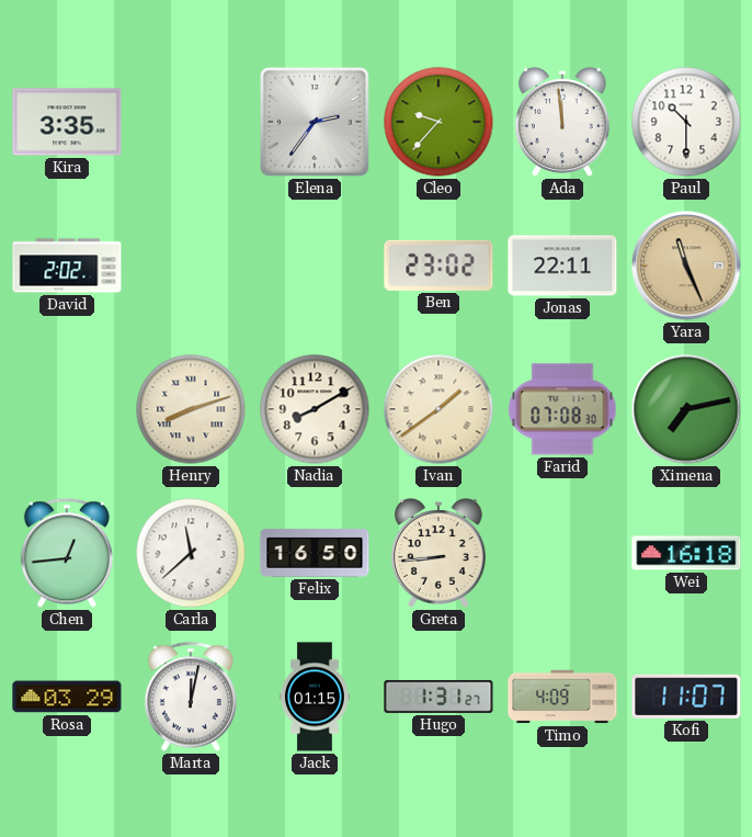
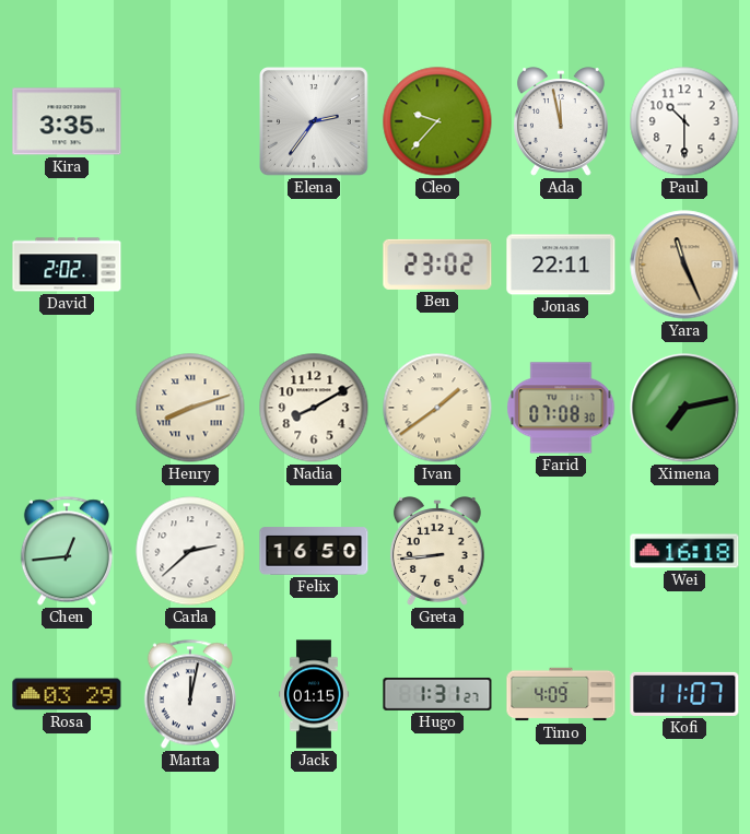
Ada: 11:59 -> 11:58
Carla: 11:38 -> 2:38
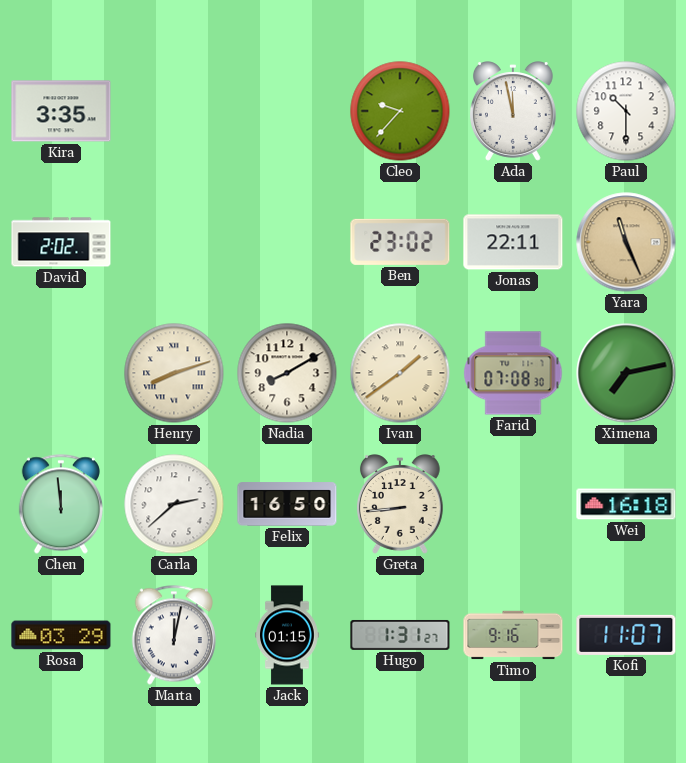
Elena: 2:36 -> none
Chen: 12:44 -> 11:59
Timo: 4:09 -> 9:16
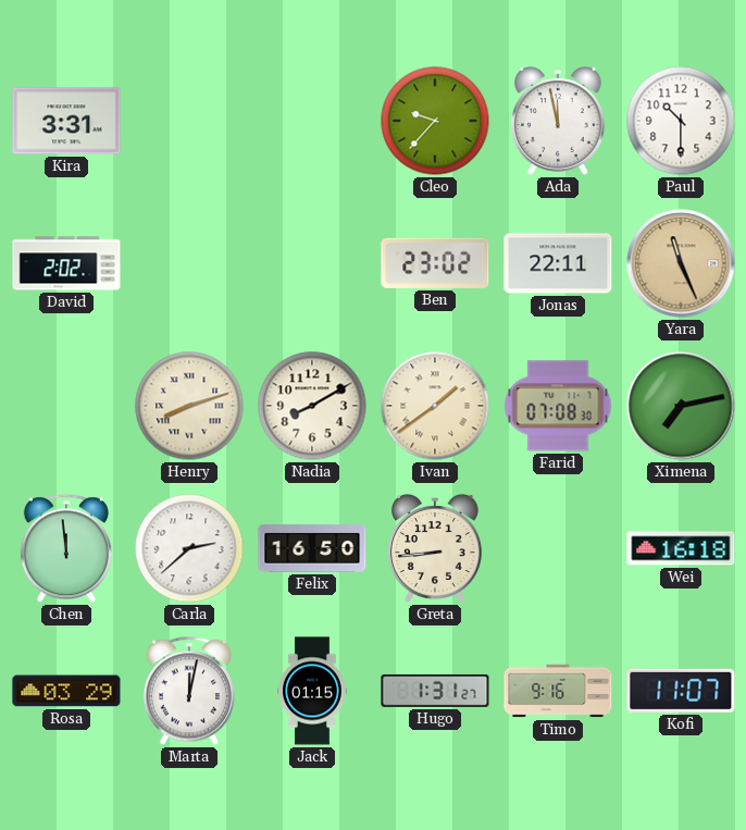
Kira: 3:35 -> 3:31
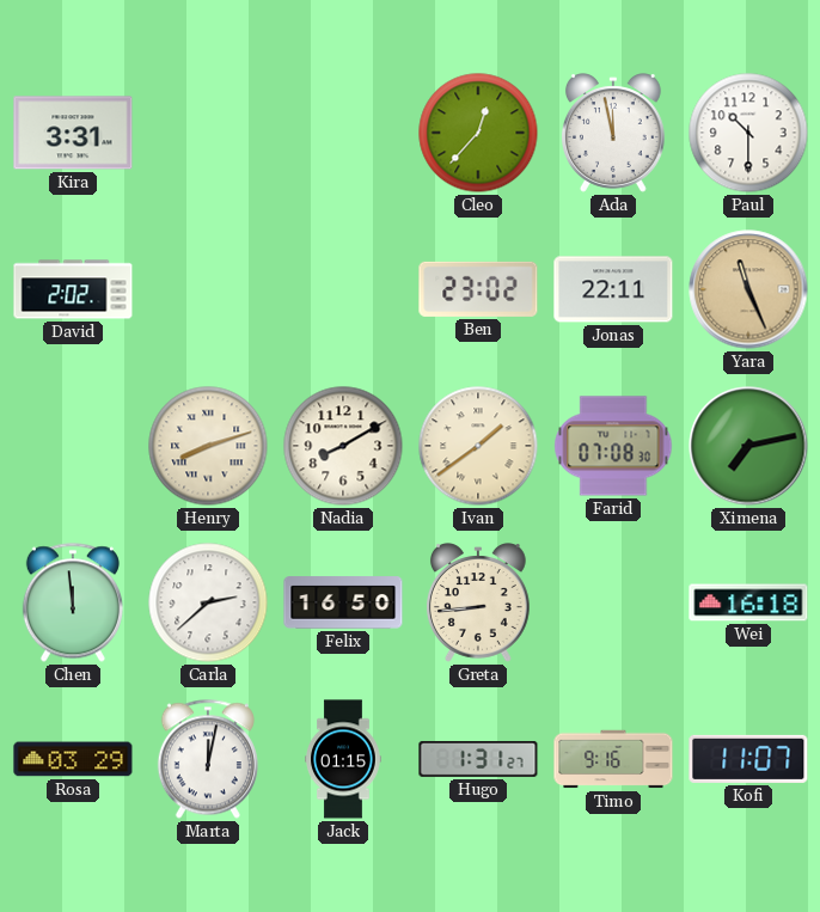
Cleo: 9:37 -> 12:37
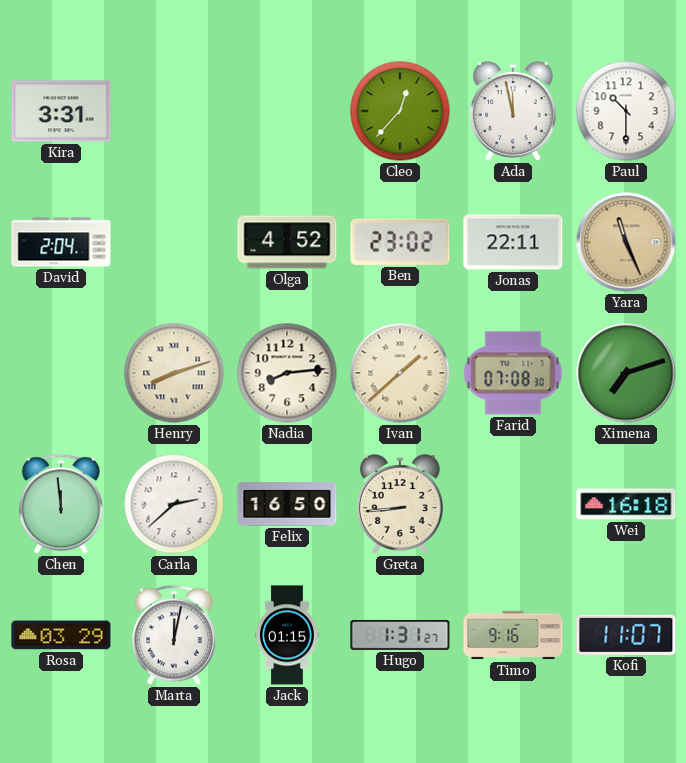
David: 2:02 -> 2:04
Olga: none -> 4:52
Nadia: 8:10 -> 8:14
Ivan: 1:39 -> 1:38
Ximena: 7:13 -> 7:12
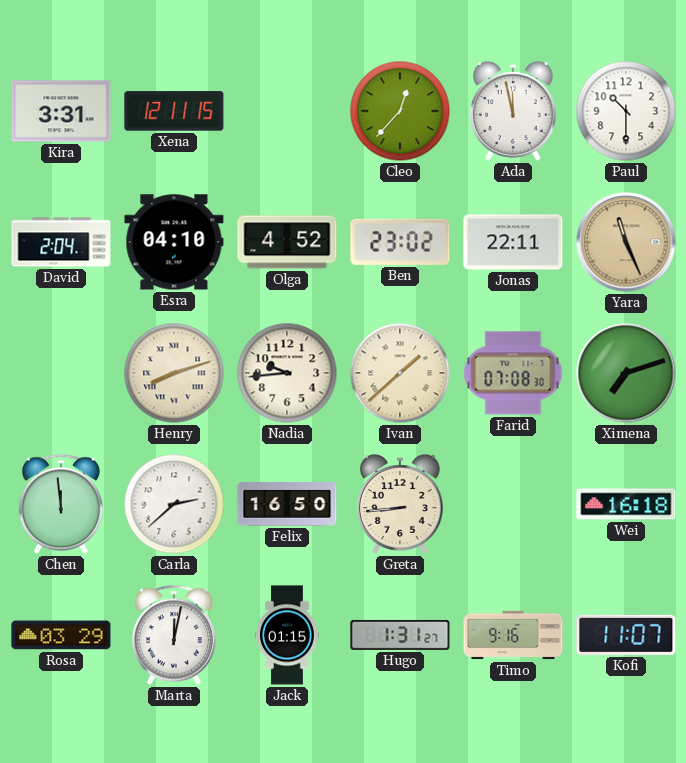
Xena: none -> 12:11
Esra: none -> 04:10
Nadia: 8:14 -> 9:44
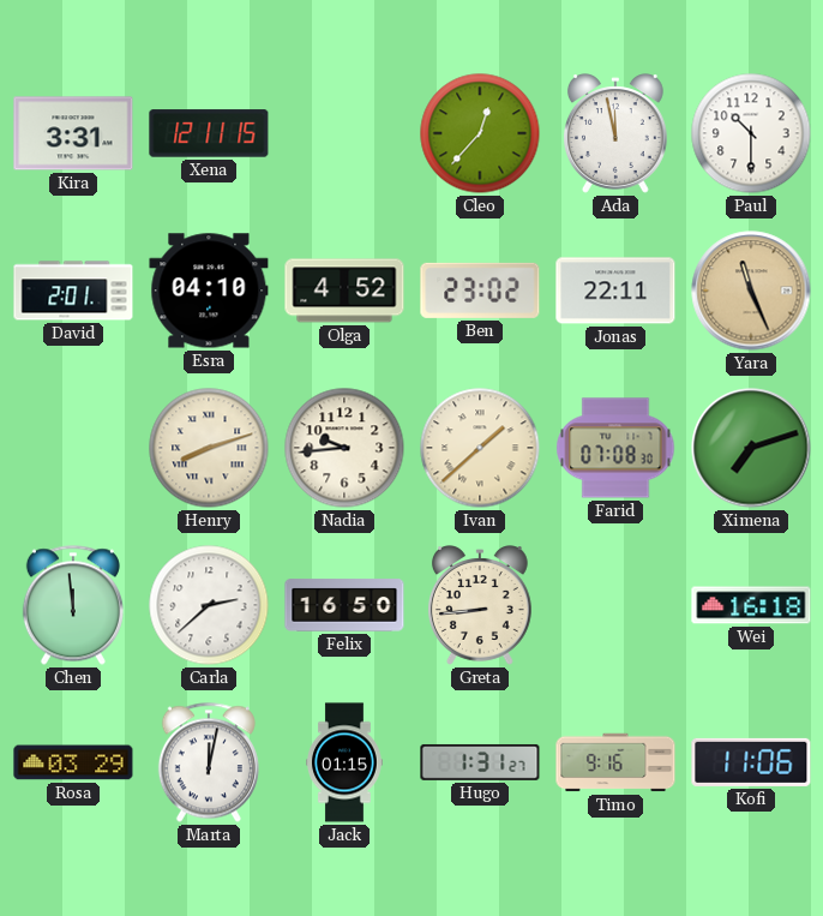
David: 2:04 -> 2:01
Kofi: 11:07 -> 11:06
